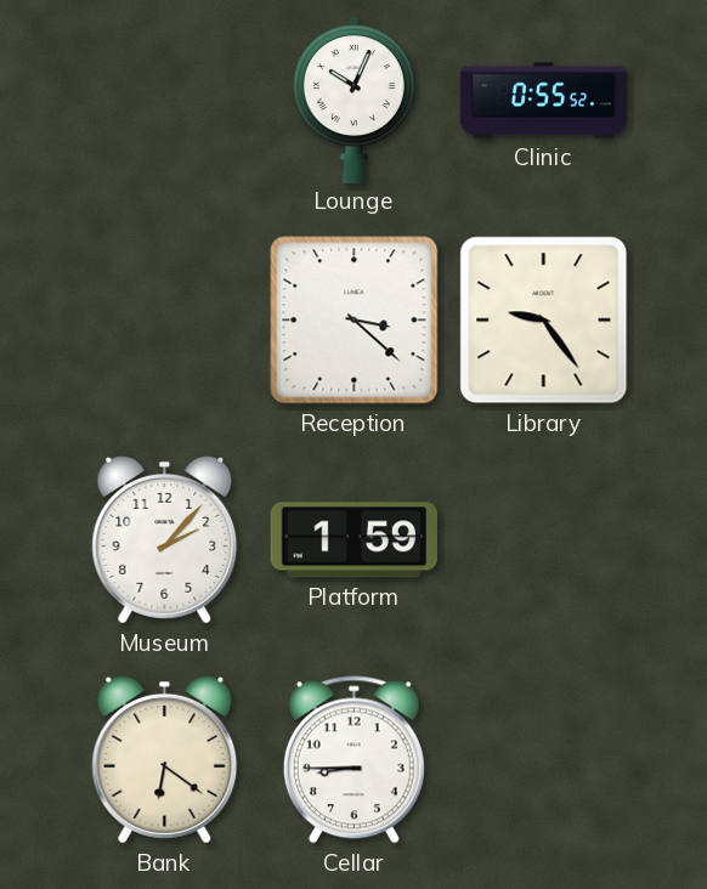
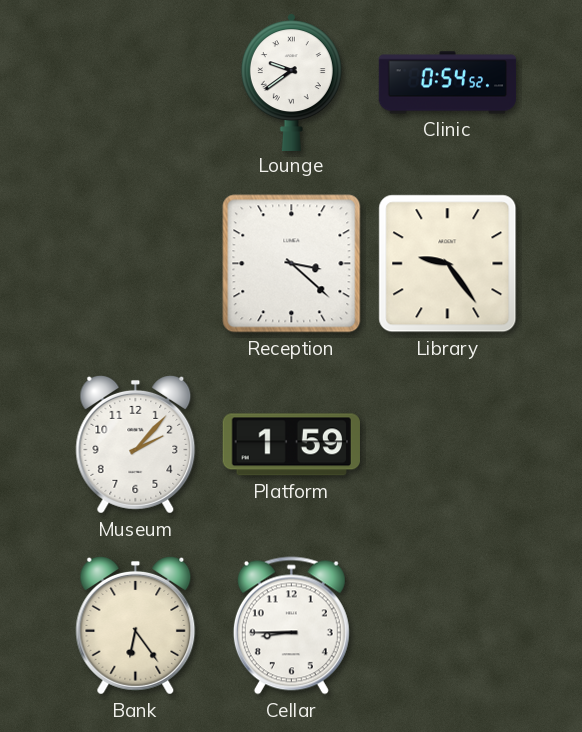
Lounge: 10:04 -> 9:39
Clinic: 0:55 -> 0:54
Bank: 6:21 -> 6:24
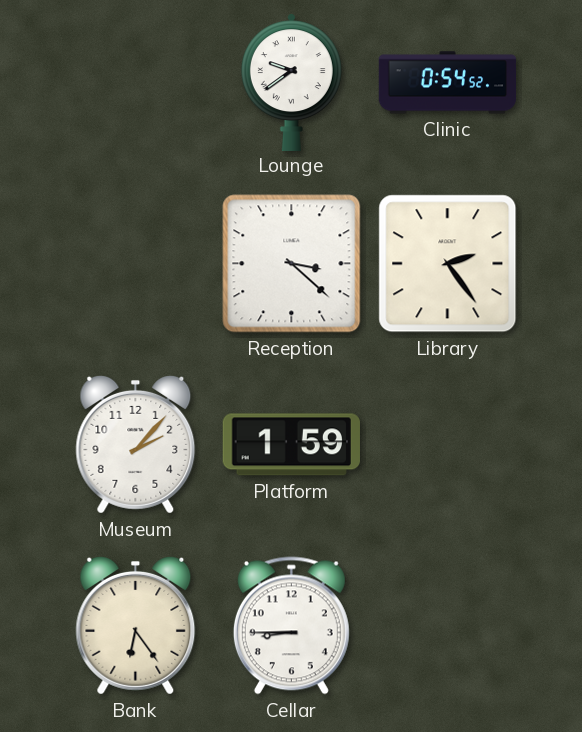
Library: 9:24 -> 2:24
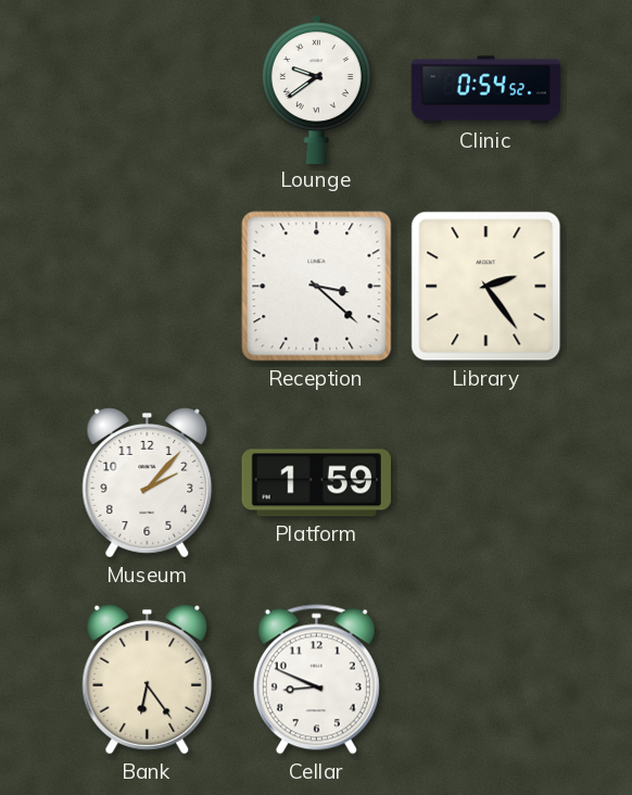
Cellar: 8:45 -> 8:49
